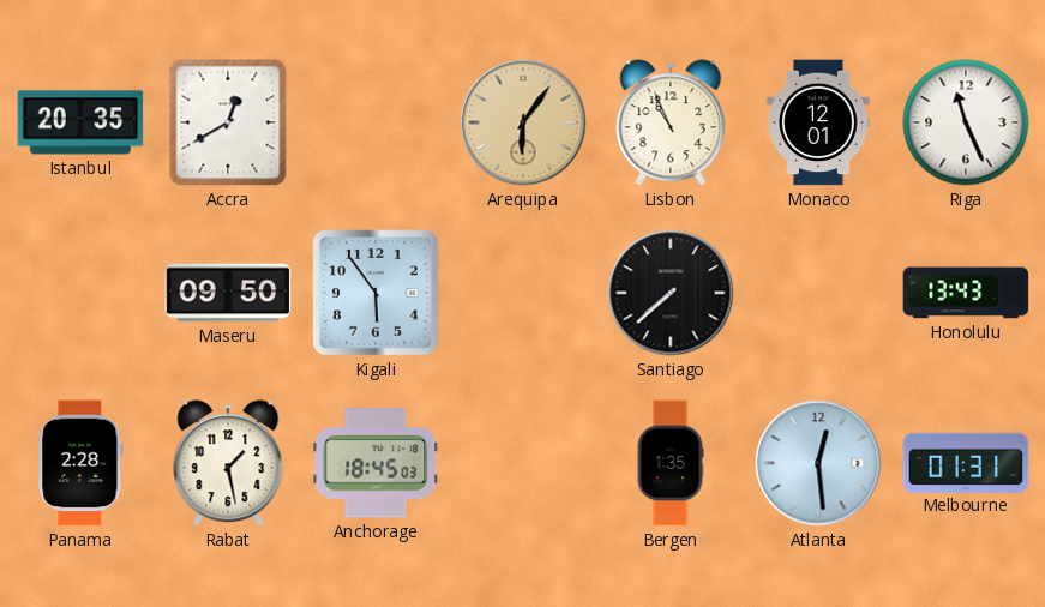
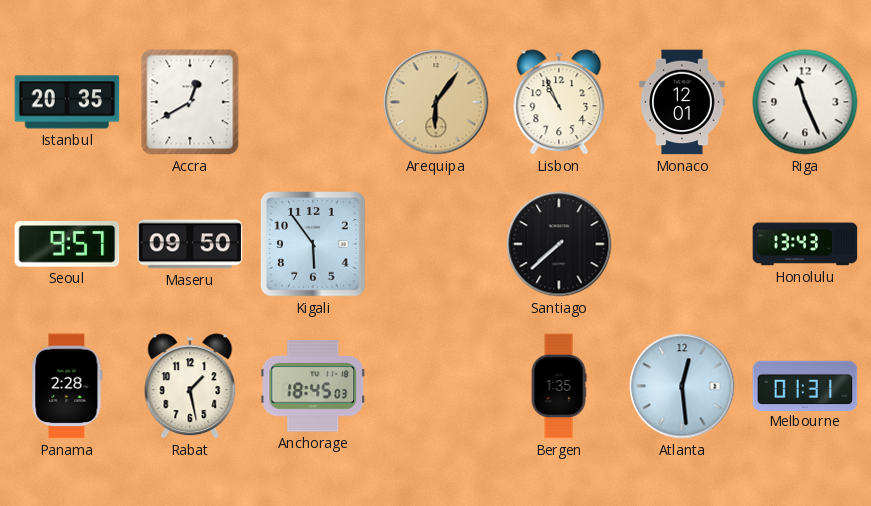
Seoul: none -> 9:57
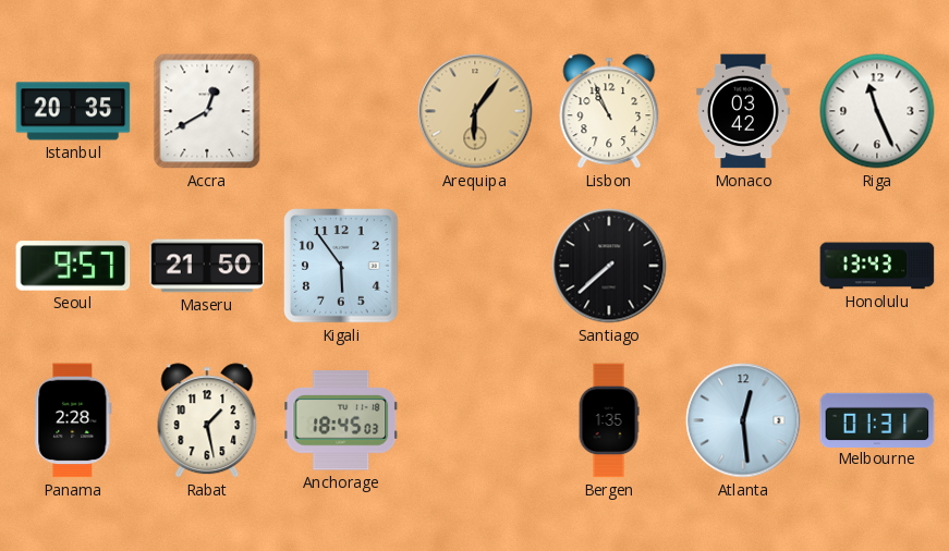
Monaco: 12:01 -> 03:42
Maseru: 09:50 -> 21:50
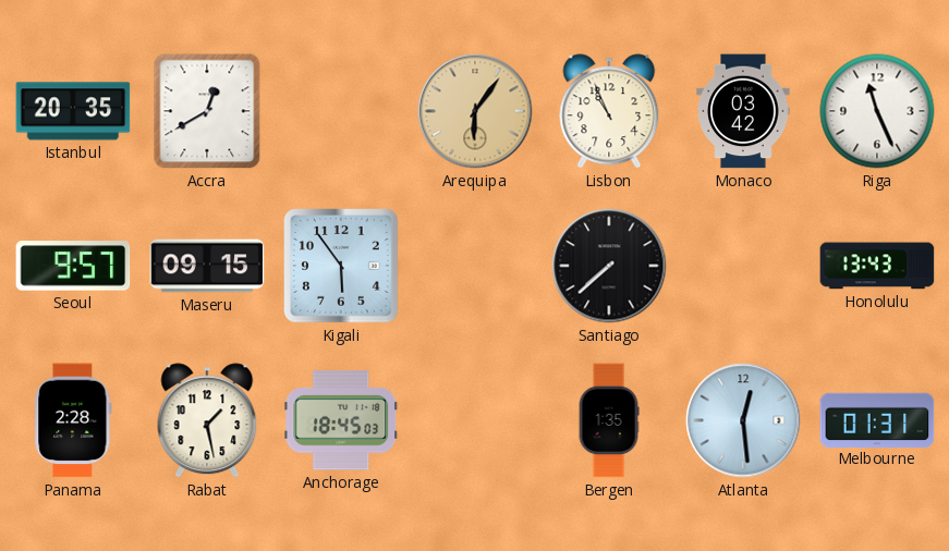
Maseru: 21:50 -> 09:15
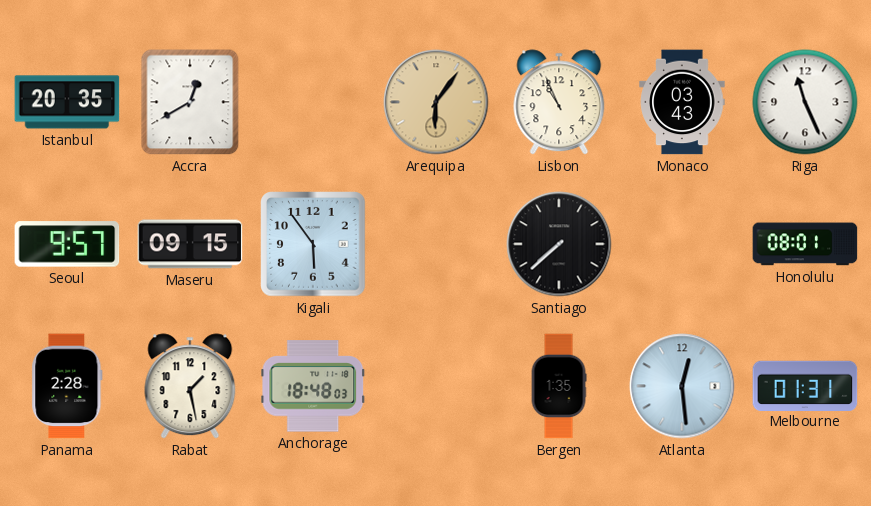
Monaco: 03:42 -> 03:43
Honolulu: 13:43 -> 08:01
Anchorage: 18:45 -> 18:48
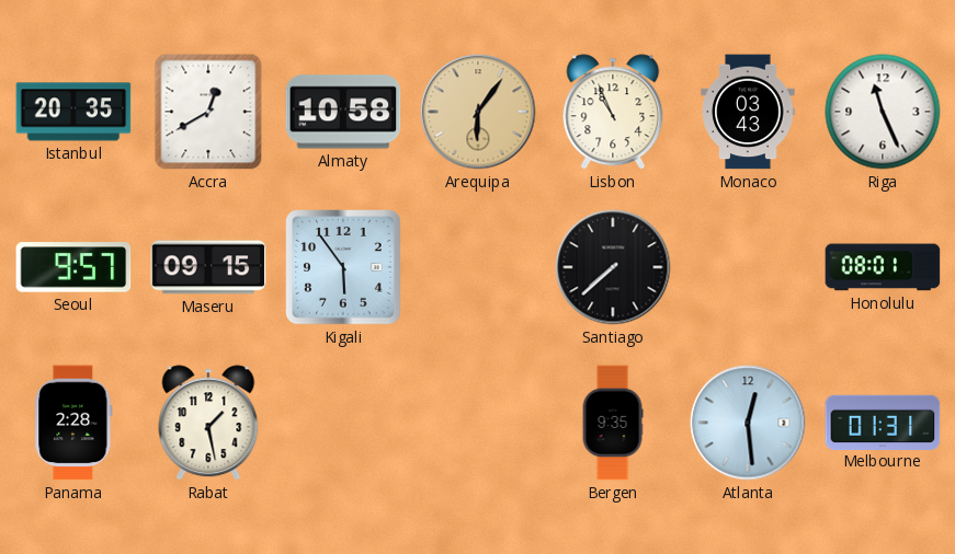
Almaty: none -> 10:58
Anchorage: 18:48 -> none
Bergen: 1:35 -> 9:35
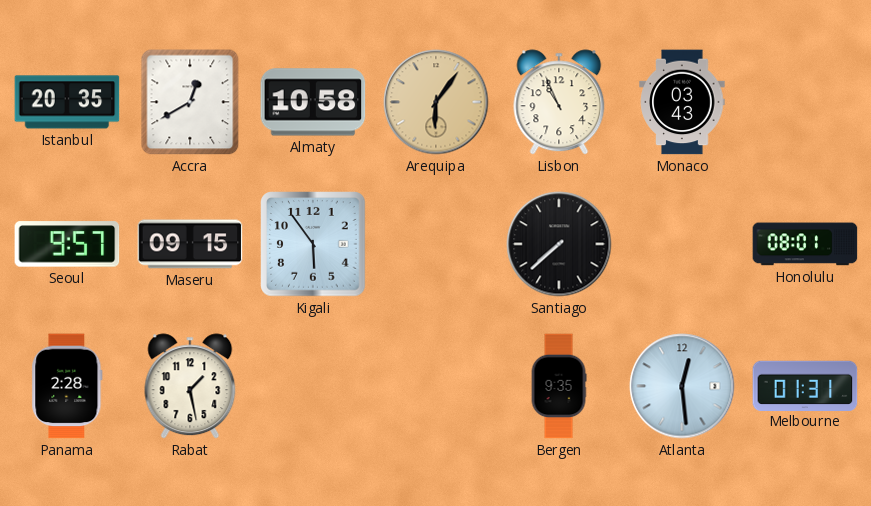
Riga: 11:26 -> none
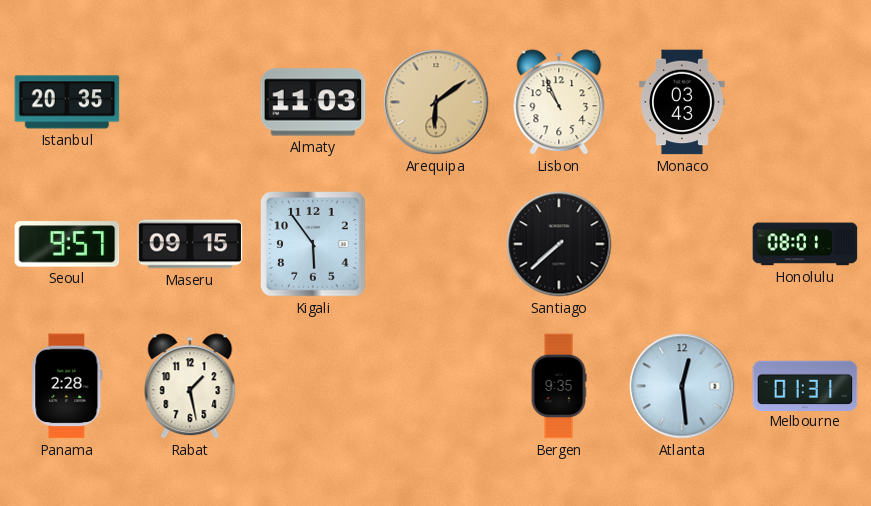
Accra: 12:40 -> none
Almaty: 10:58 -> 11:03
Arequipa: 6:06 -> 6:09
